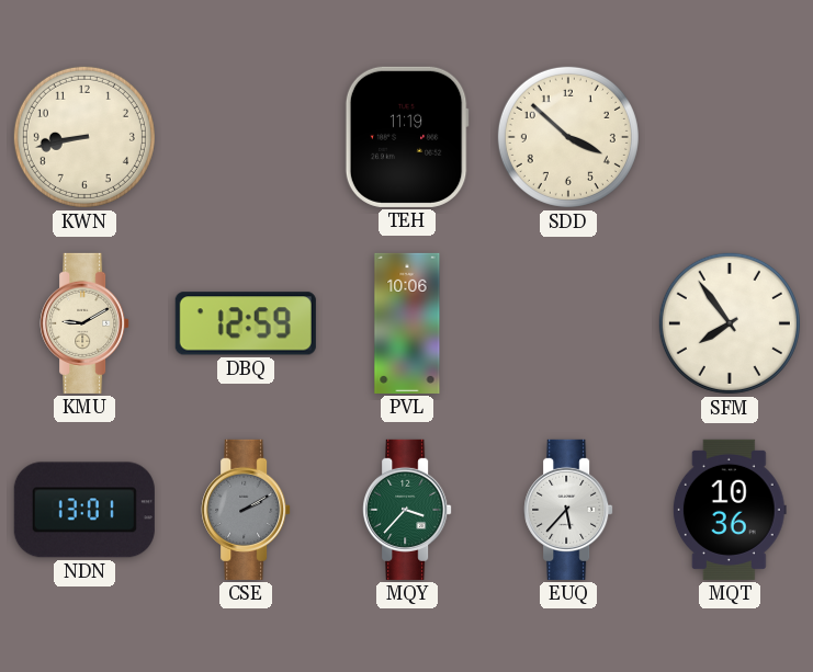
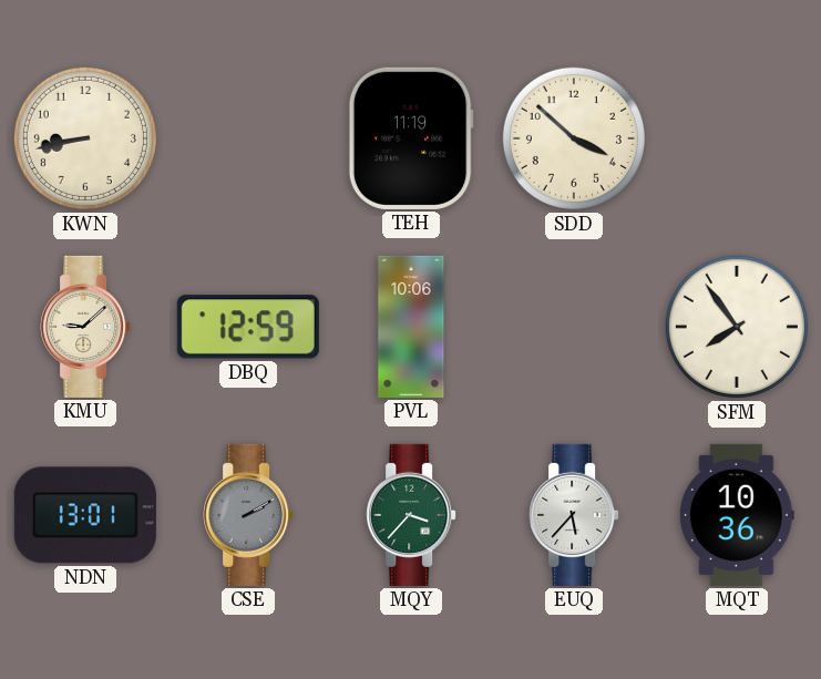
KMU: 9:10 -> 9:08
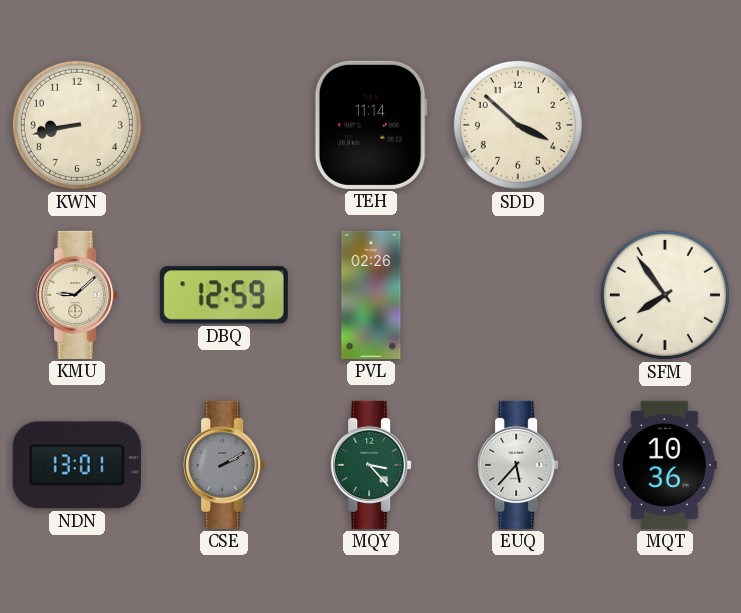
TEH: 11:19 -> 11:14
PVL: 10:06 -> 02:26
MQY: 3:37 -> 3:23
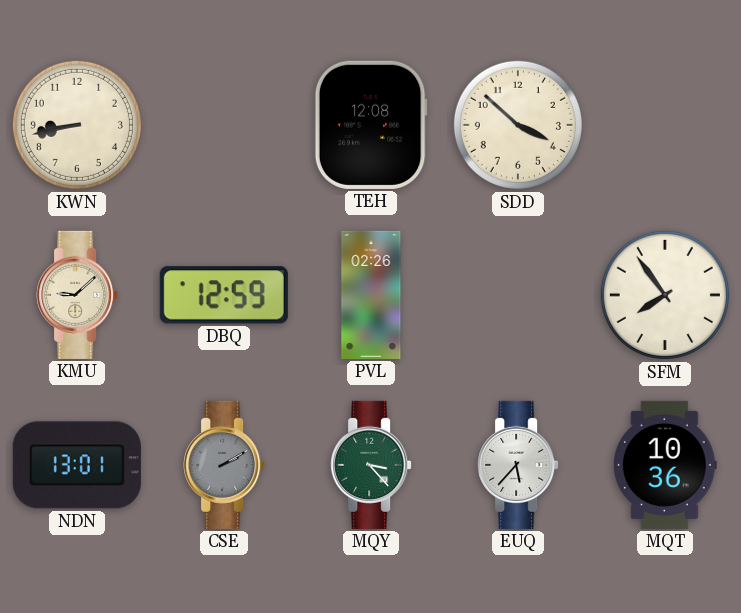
TEH: 11:14 -> 12:08
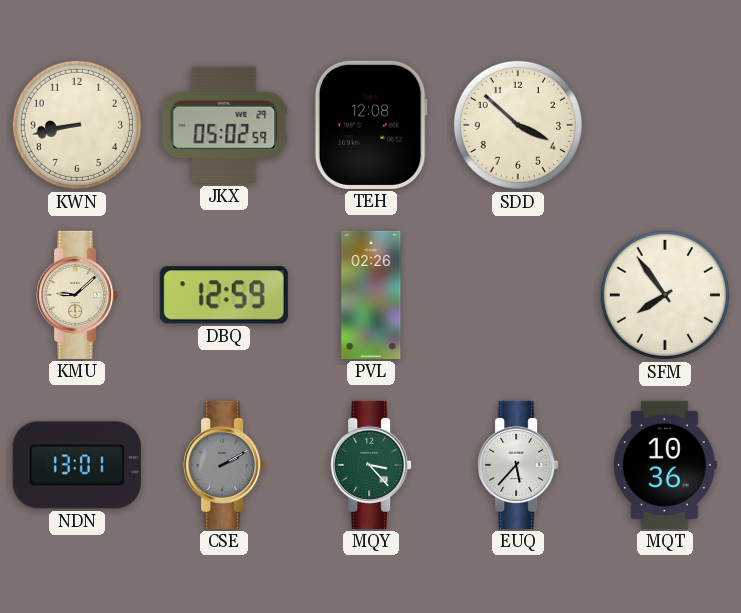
JKX: none -> 05:02
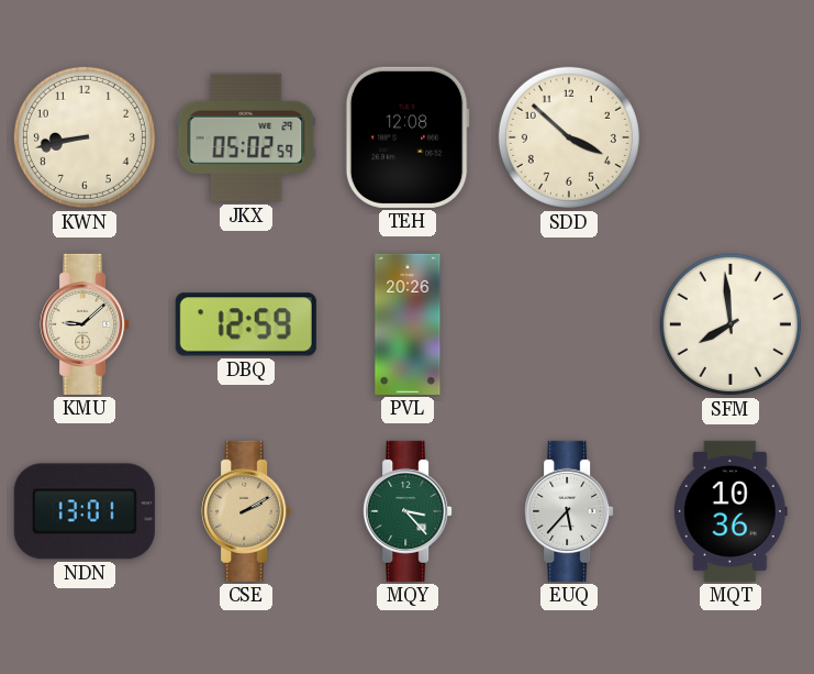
PVL: 02:26 -> 20:26
SFM: 7:54 -> 7:59
CSE dial: grey -> champagne
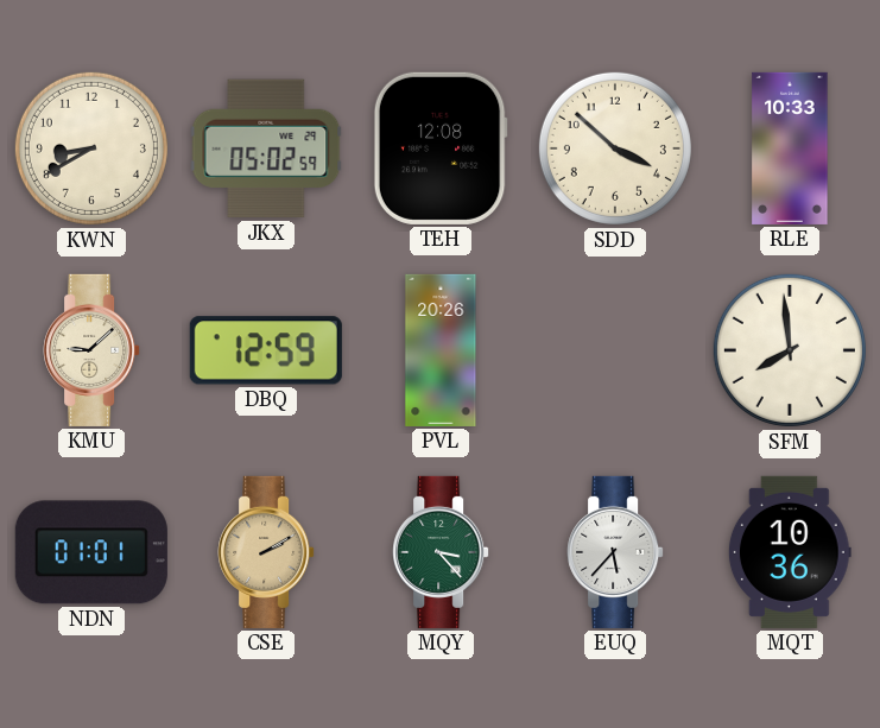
KWN: 8:43 -> 8:40
RLE: none -> 10:33
NDN: 13:01 -> 01:01
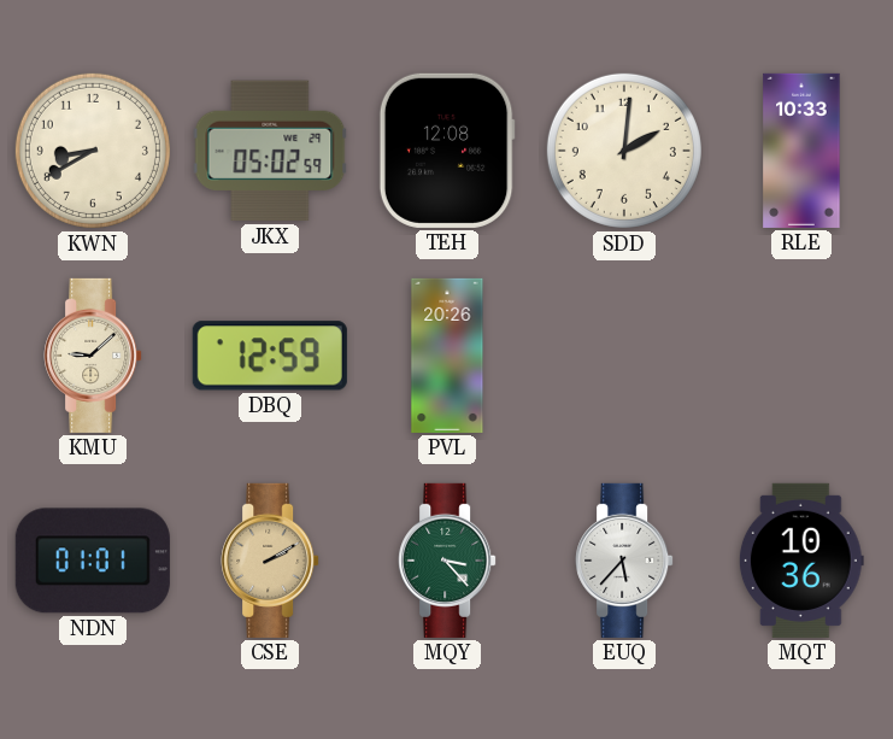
SDD: 3:52 -> 2:01
SFM: 7:59 -> none
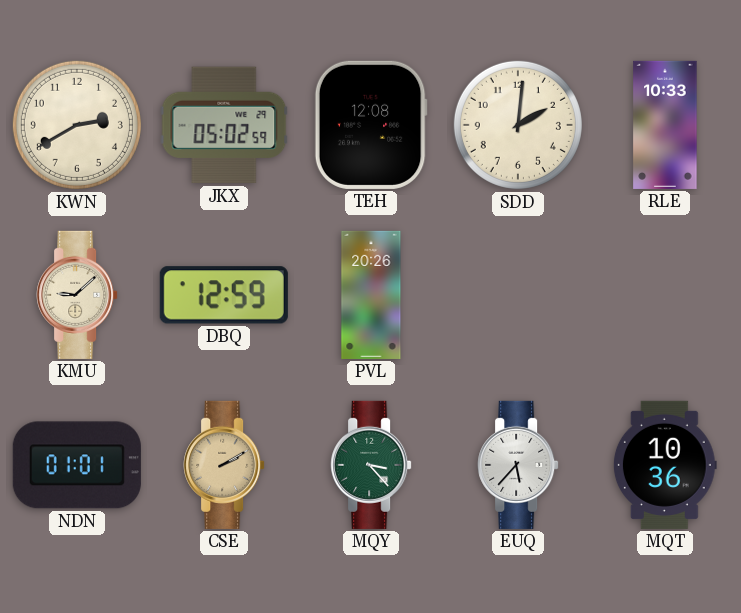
KWN: 8:40 -> 2:40
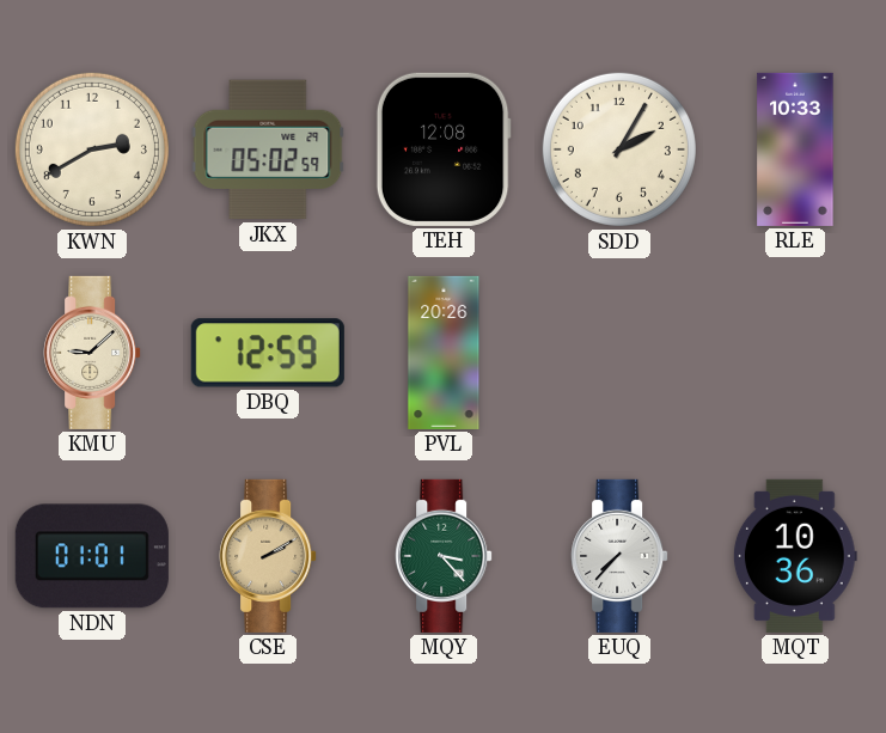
SDD: 2:01 -> 2:05
EUQ: 5:37 -> 7:37
